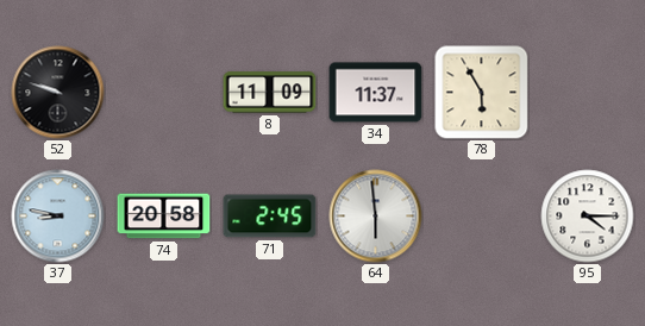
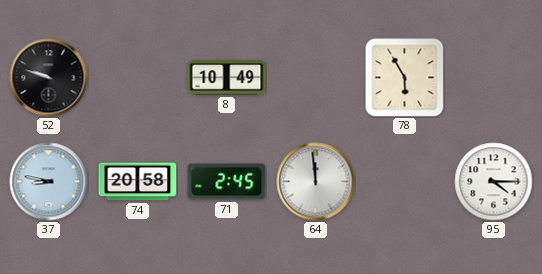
8: 11:09 -> 10:49
34: 11:37 -> none
64: 5:59 -> 11:59
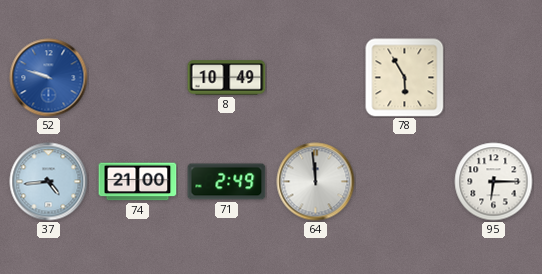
52 dial: black -> blue
37: 8:47 -> 4:44
74: 20:58 -> 21:00
71: 2:45 -> 2:49
95: 4:15 -> 6:15
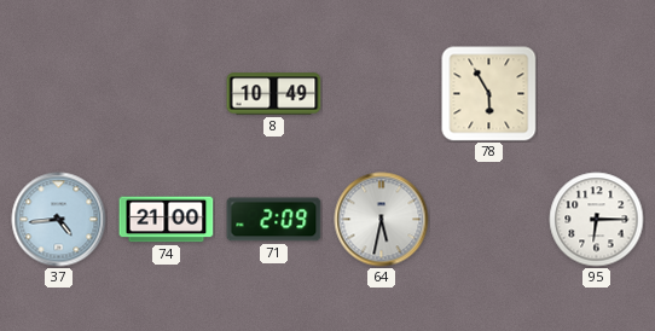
52: 9:48 -> none
71: 2:49 -> 2:09
64: 11:59 -> 5:32
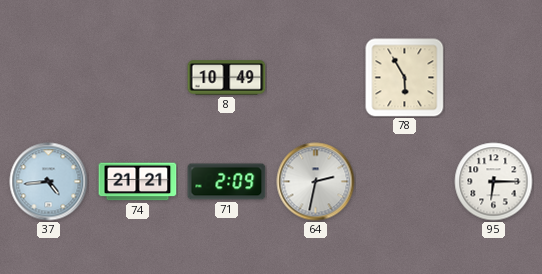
74: 21:00 -> 21:21
64: 5:32 -> 2:32
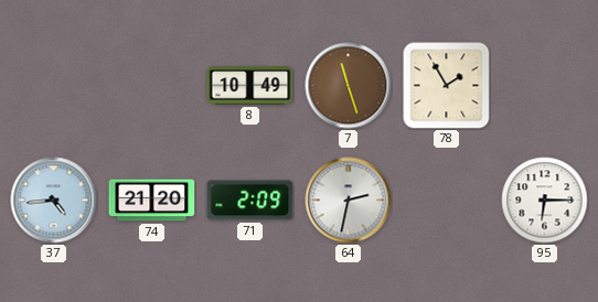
7: none -> 11:27
78: 5:55 -> 1:55
74: 21:21 -> 21:20
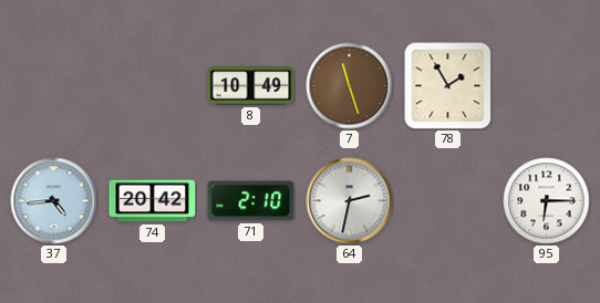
74: 21:20 -> 20:42
71: 2:09 -> 2:10
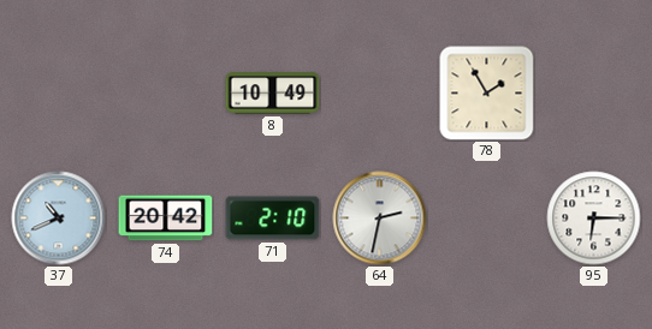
7: 11:27 -> none
37: 4:44 -> 10:41
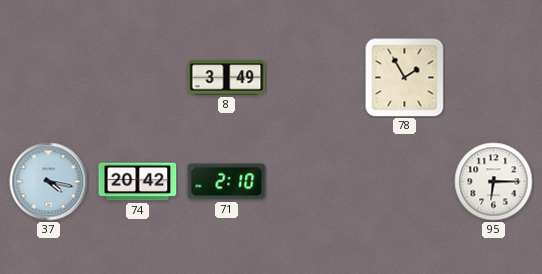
8: 10:49 -> 3:49
37: 10:41 -> 4:17
64: 2:32 -> none
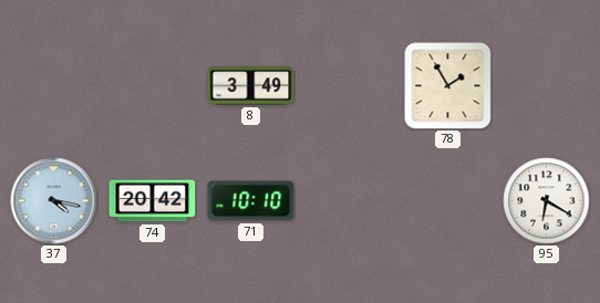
71: 2:10 -> 10:10
95: 6:15 -> 6:20
